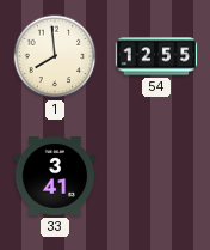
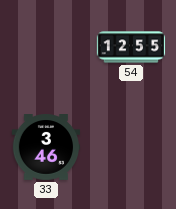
1: 7:59 -> none
33: 3:41 -> 3:46
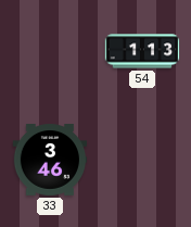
54: 12:55 -> 1:13
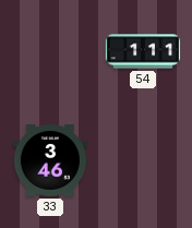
54: 1:13 -> 1:11
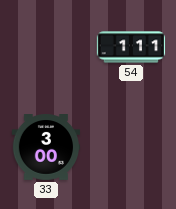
33: 3:46 -> 3:00
